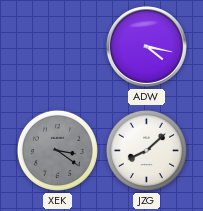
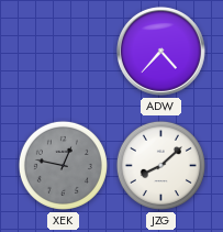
ADW: 4:17 -> 4:37
XEK: 3:21 -> 12:47
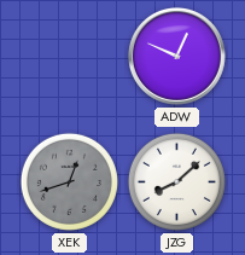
ADW: 4:37 -> 12:49
XEK: 12:47 -> 12:42
